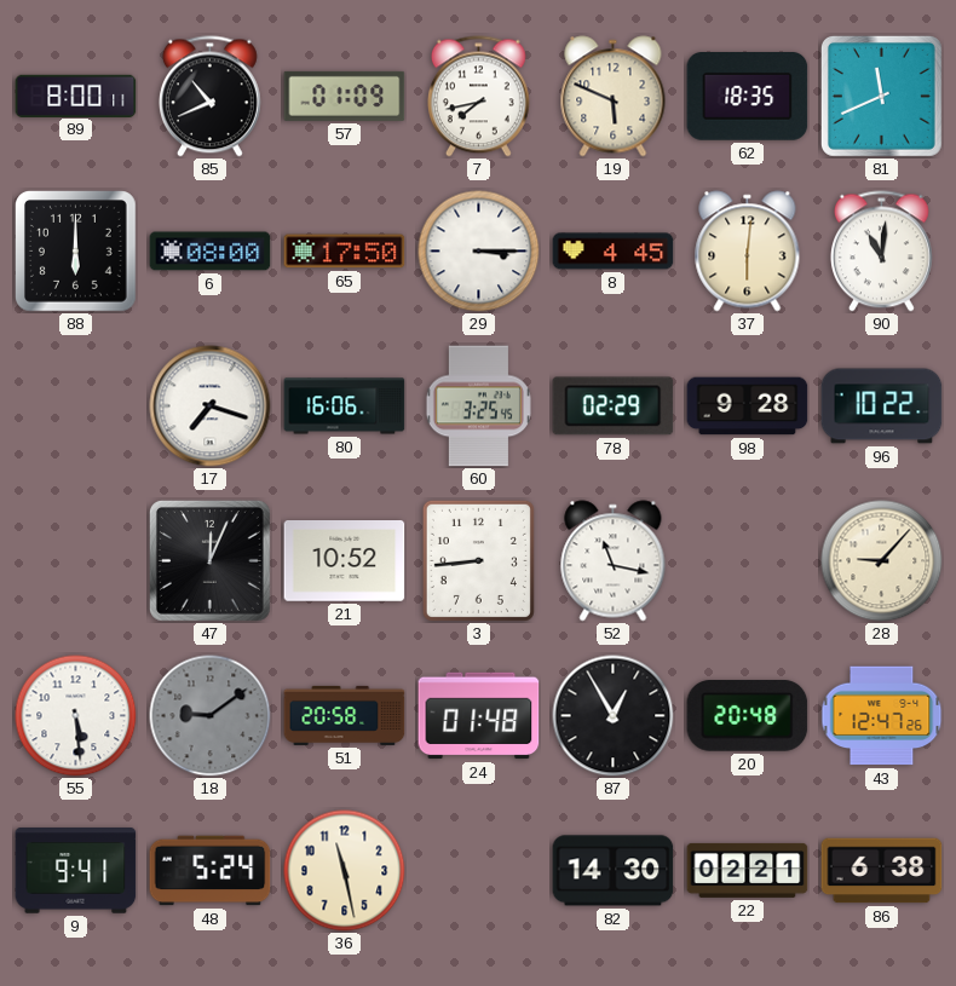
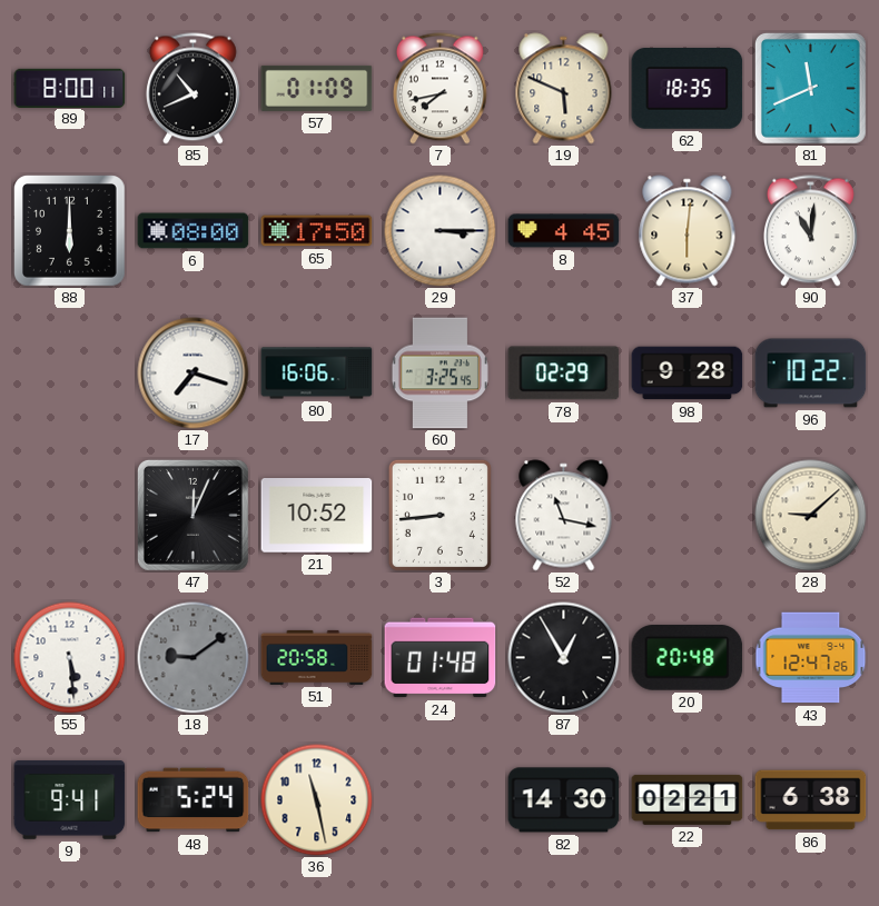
28: 9:07 -> 9:08
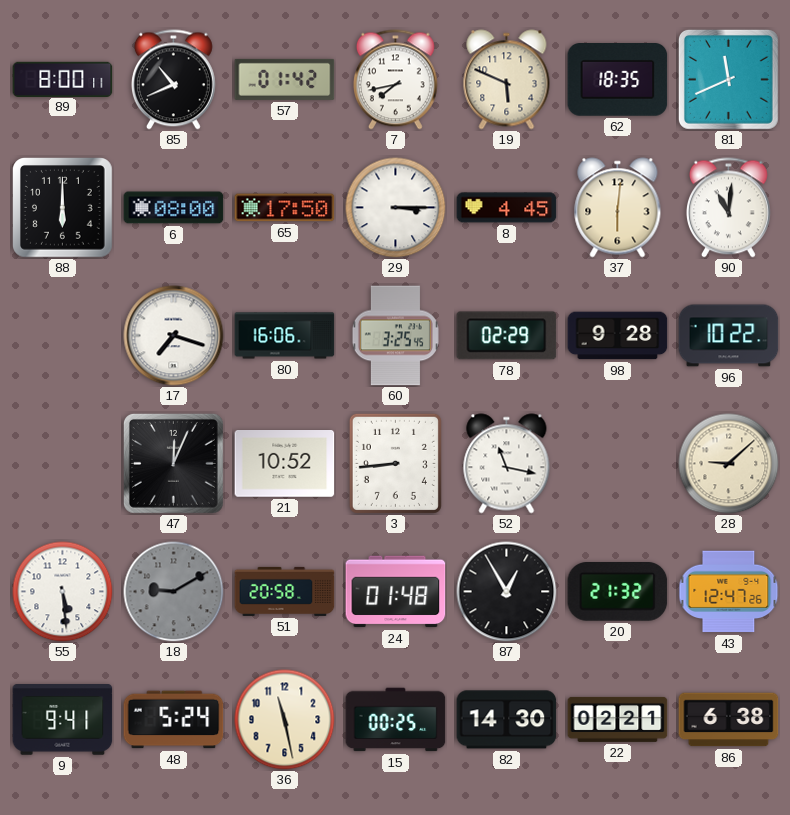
57: 01:09 -> 01:42
18: 9:09 -> 9:10
20: 20:48 -> 21:32
15: none -> 00:25
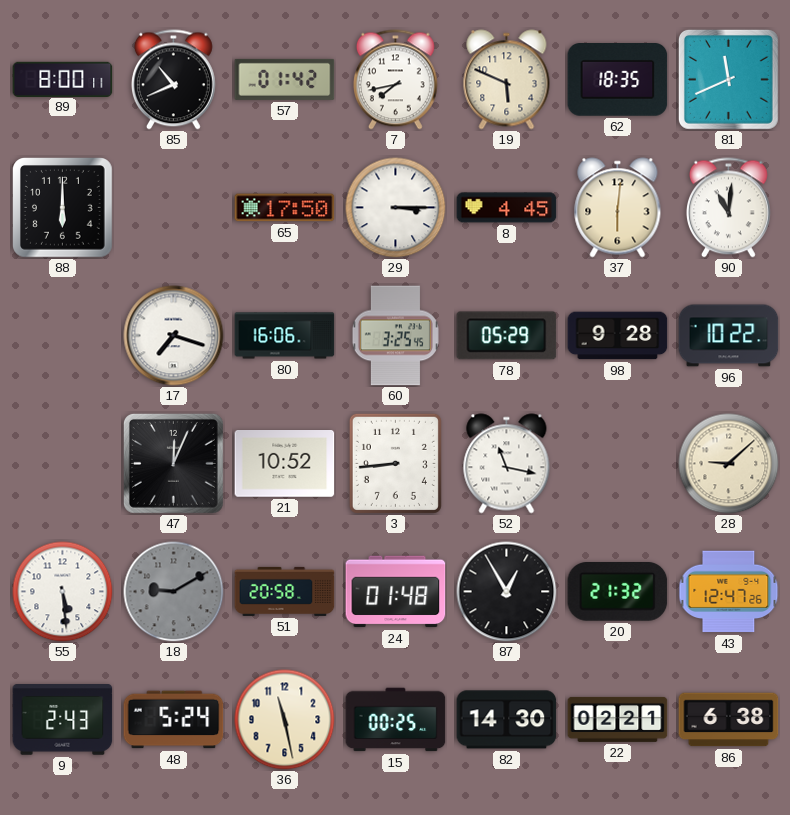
6: 08:00 -> none
78: 02:29 -> 05:29
9: 9:41 -> 2:43
